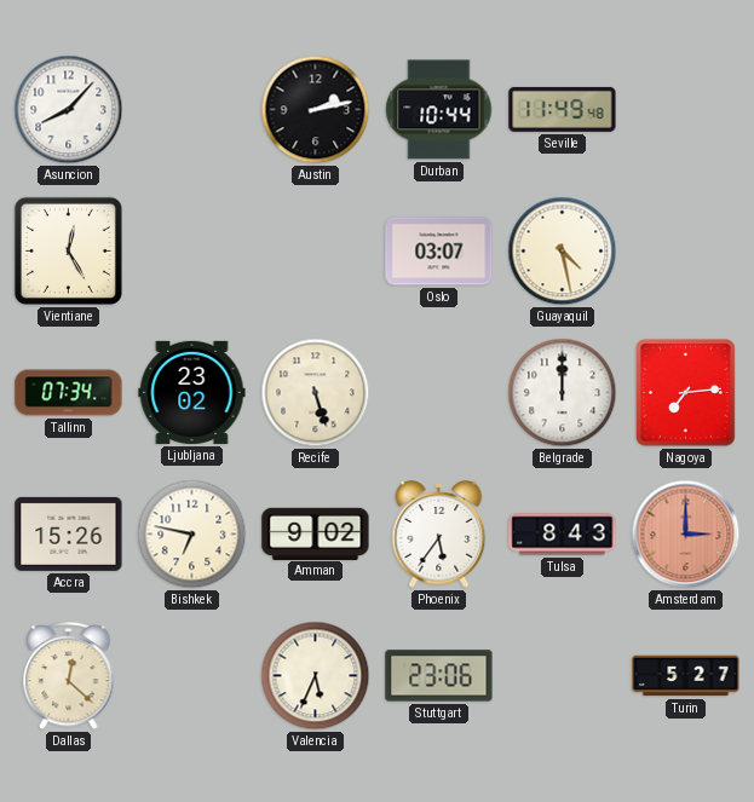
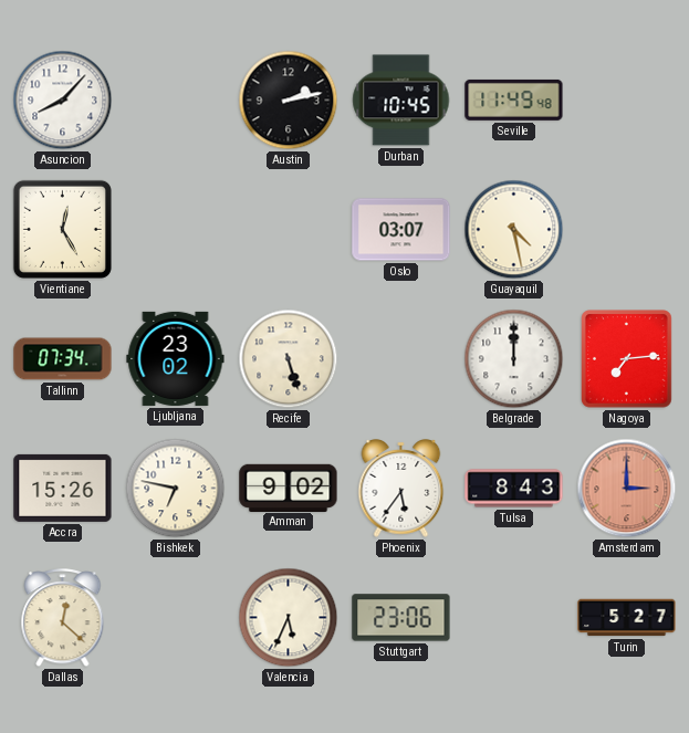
Durban: 10:44 -> 10:45
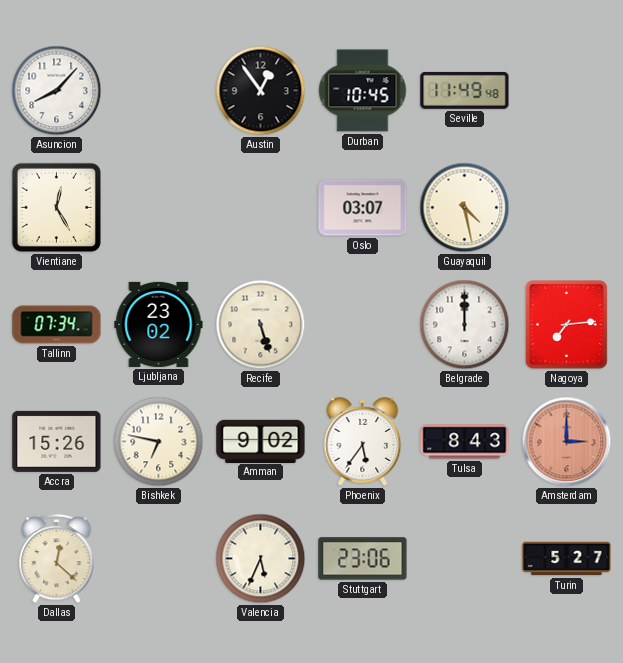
Austin: 2:13 -> 12:54
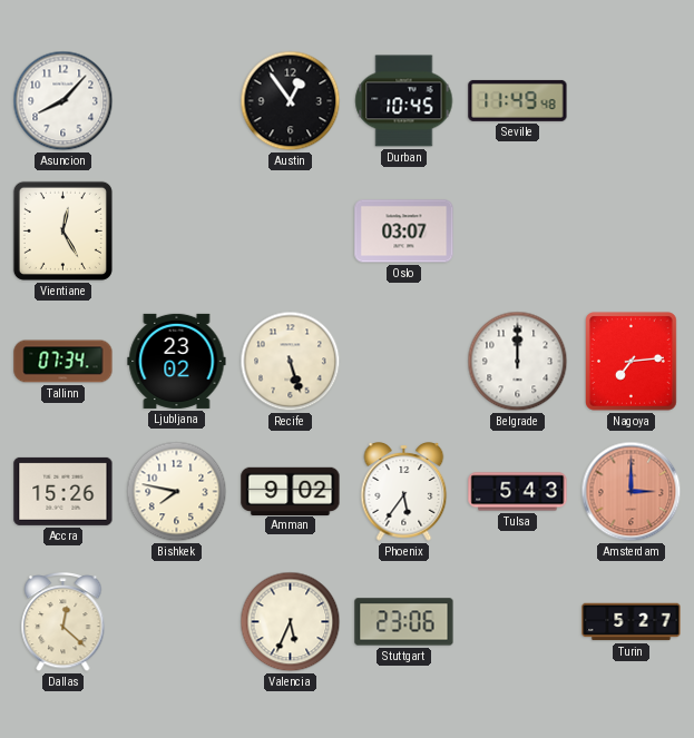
Guayaquil: 4:28 -> none
Bishkek: 6:47 -> 7:47
Tulsa: 8:43 -> 5:43
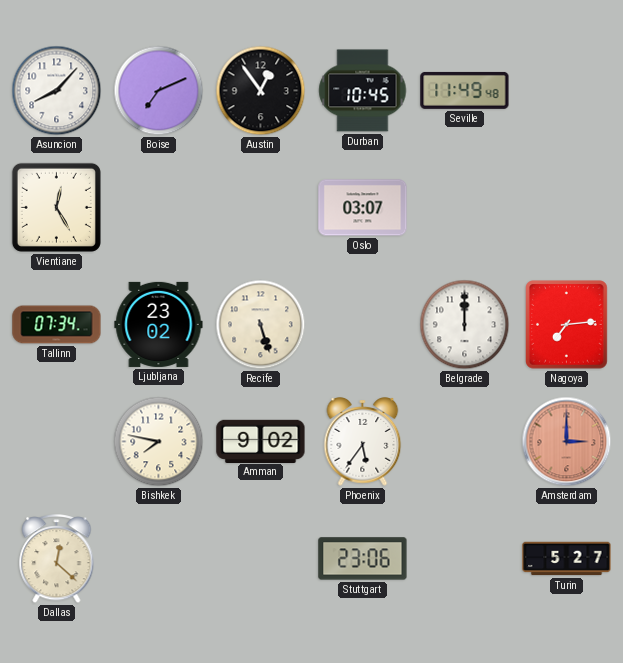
Boise: none -> 7:11
Accra: 15:26 -> none
Tulsa: 5:43 -> none
Valencia: 5:34 -> none
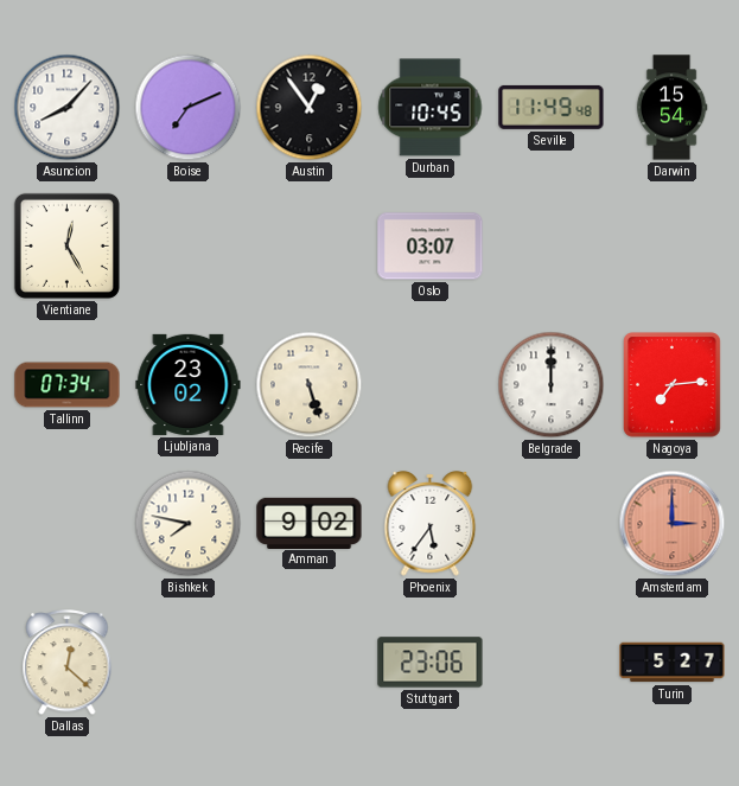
Darwin: none -> 15:54
